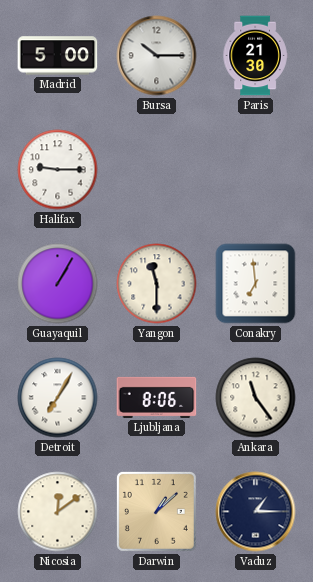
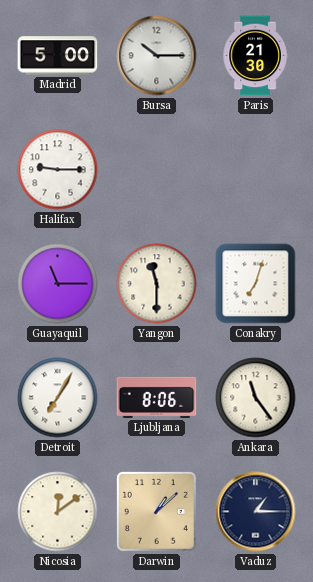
Guayaquil: 1:05 -> 11:15
Conakry: 6:59 -> 7:03
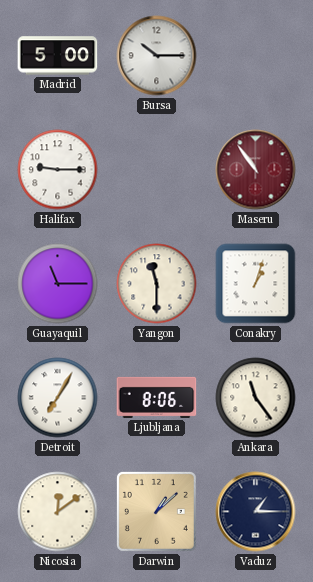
Paris: 21:30 -> none
Maseru: none -> 10:54
Conakry: 7:03 -> 1:03
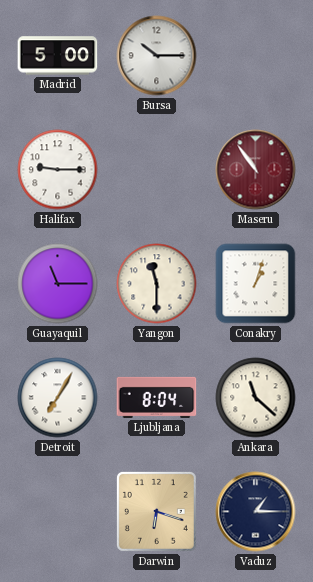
Ljubljana: 8:06 -> 8:04
Ankara: 11:24 -> 11:22
Nicosia: 12:09 -> none
Darwin: 1:08 -> 6:18
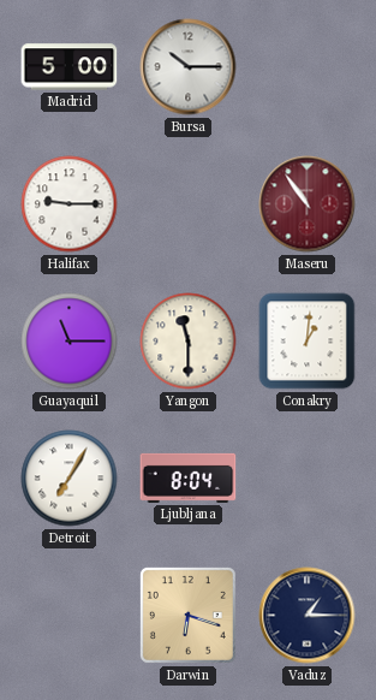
Conakry: 1:03 -> 1:01
Ankara: 11:22 -> none
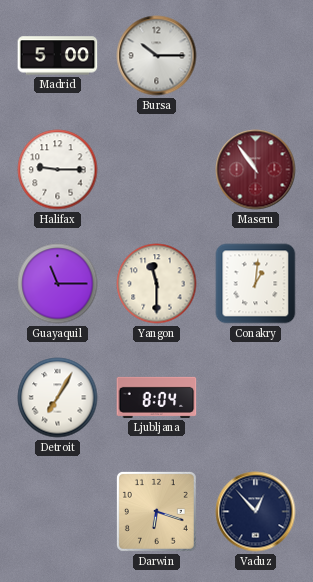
Vaduz: 1:15 -> 12:53
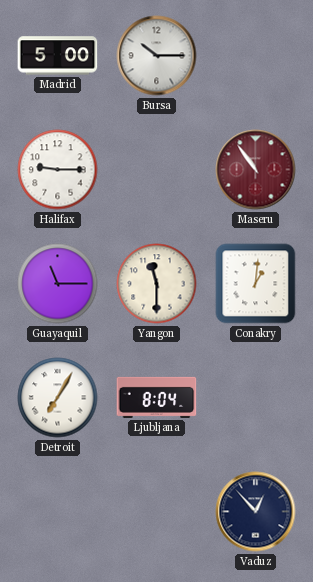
Darwin: 6:18 -> none
